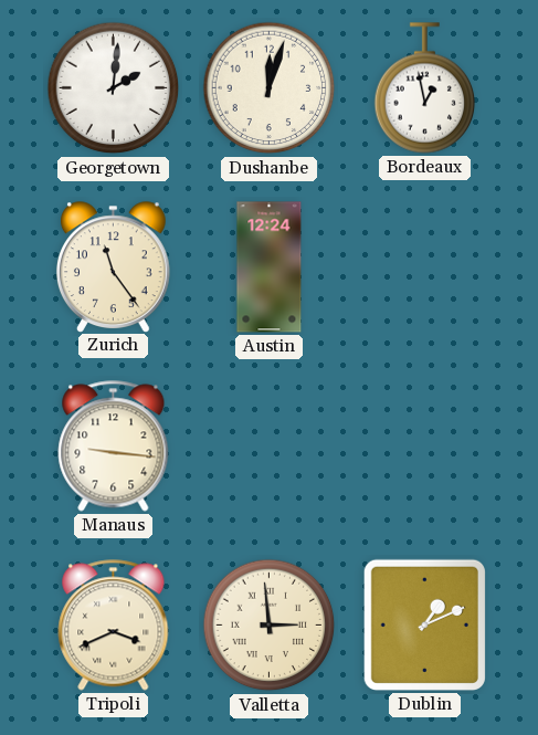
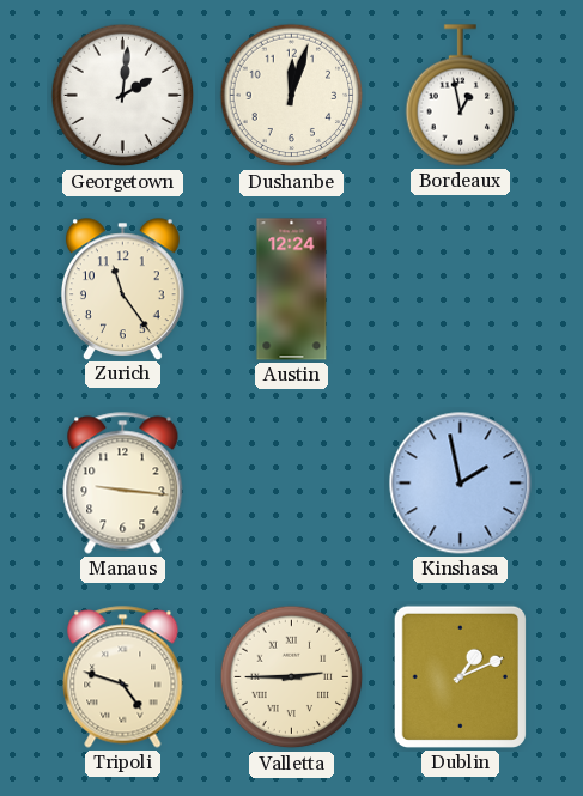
Kinshasa: none -> 1:58
Tripoli: 3:41 -> 4:48
Valletta: 2:59 -> 2:45
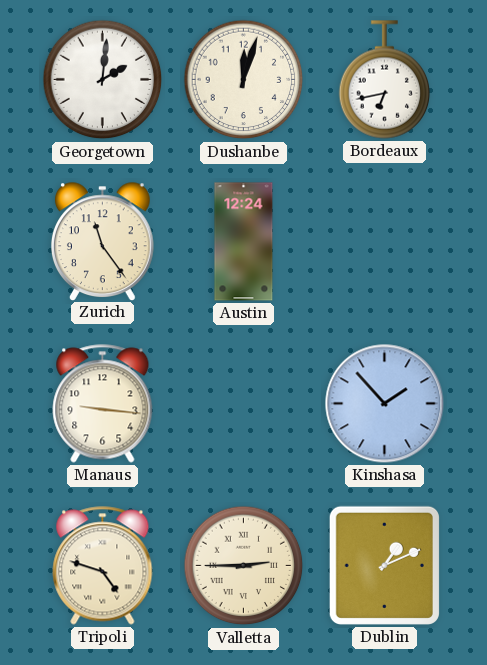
Bordeaux: 12:58 -> 6:43
Kinshasa: 1:58 -> 1:53
